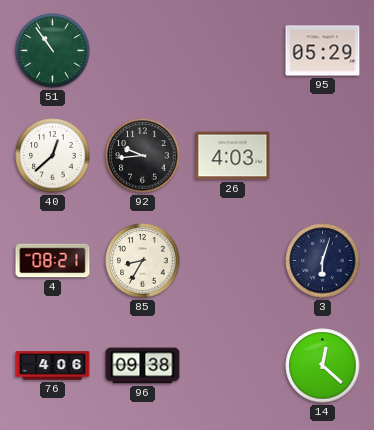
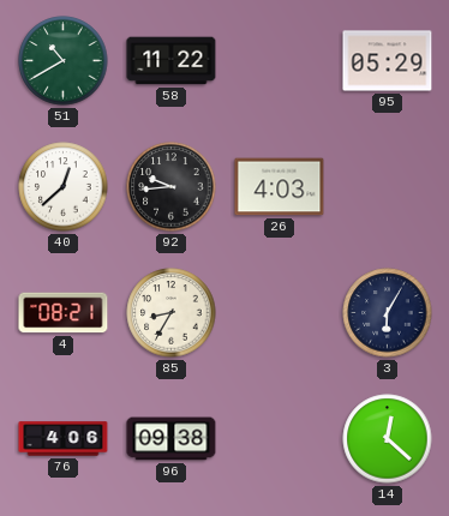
51: 10:54 -> 10:40
58: none -> 11:22
3: 6:03 -> 6:05
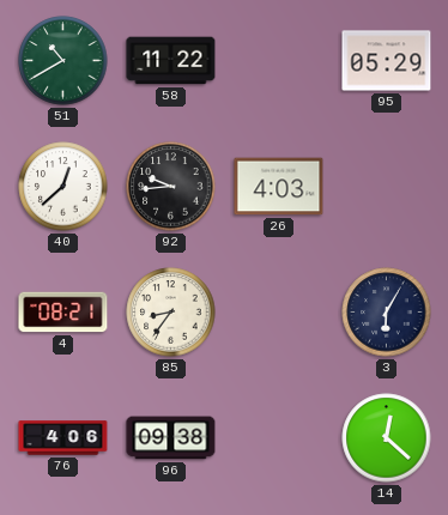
85: 8:35 -> 8:36
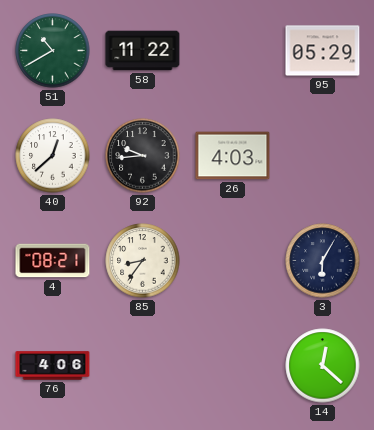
96: 09:38 -> none
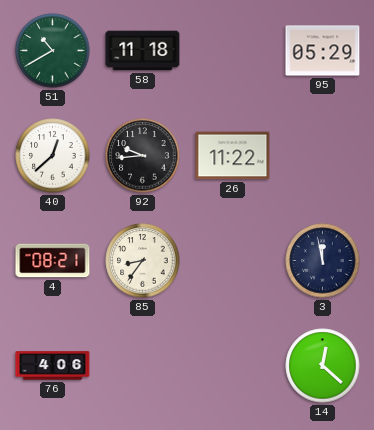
58: 11:22 -> 11:18
26: 4:03 -> 11:22
3: 6:05 -> 11:58
